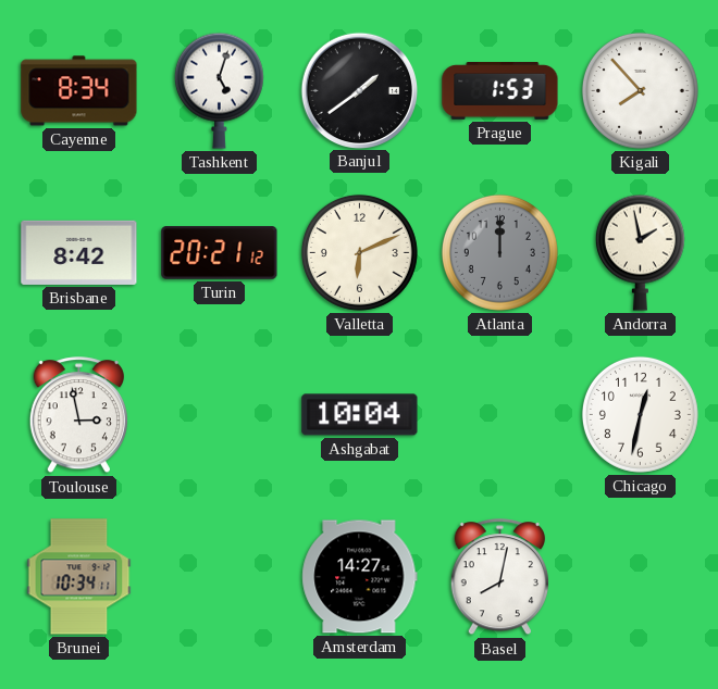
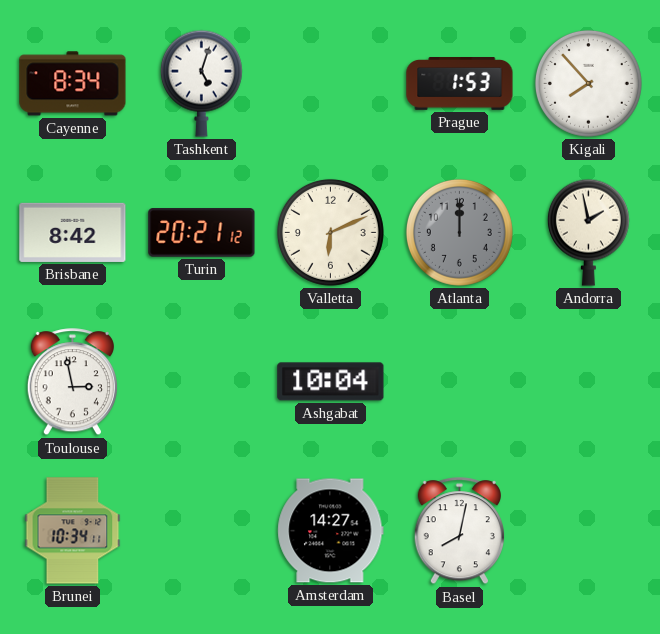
Banjul: 1:39 -> none
Chicago: 12:32 -> none
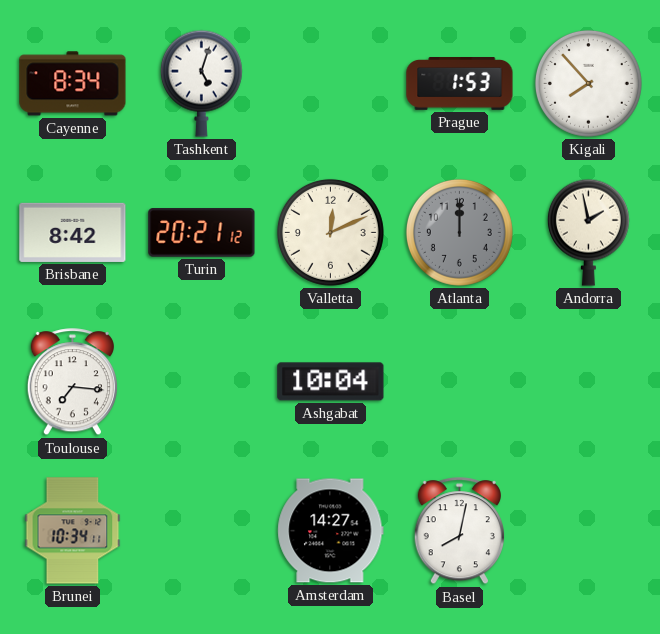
Valletta: 6:11 -> 12:11
Toulouse: 2:58 -> 7:16
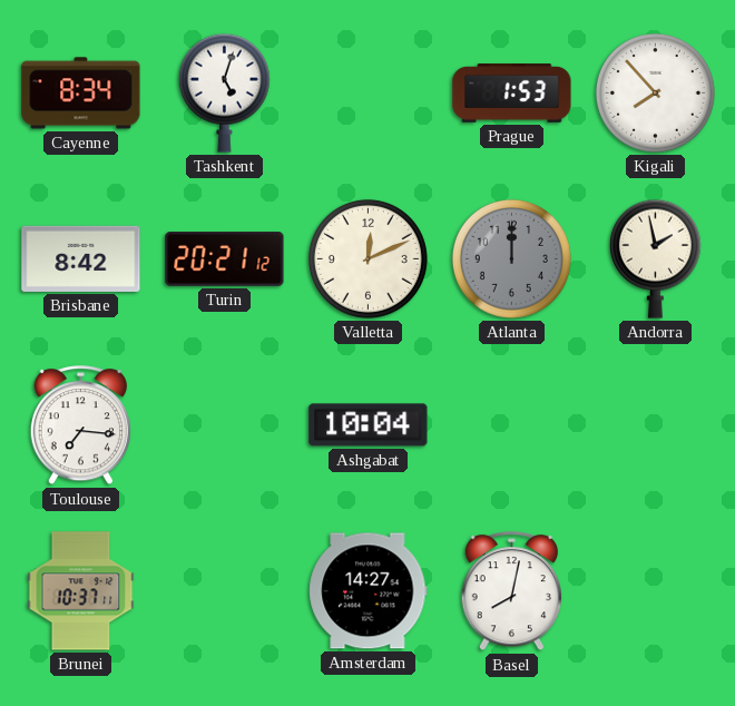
Brunei: 10:34 -> 10:37
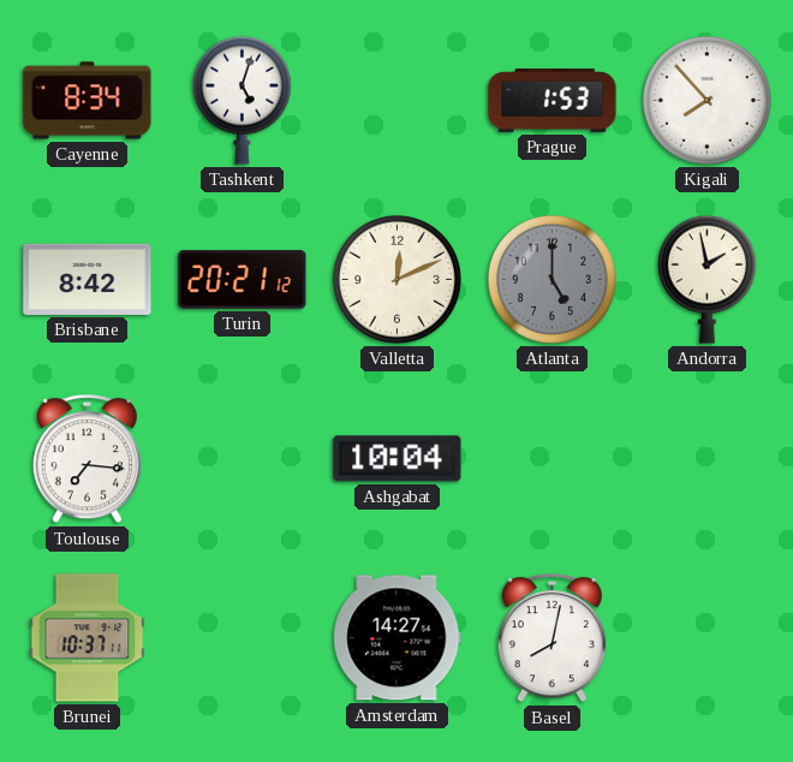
Atlanta: 12:00 -> 5:00
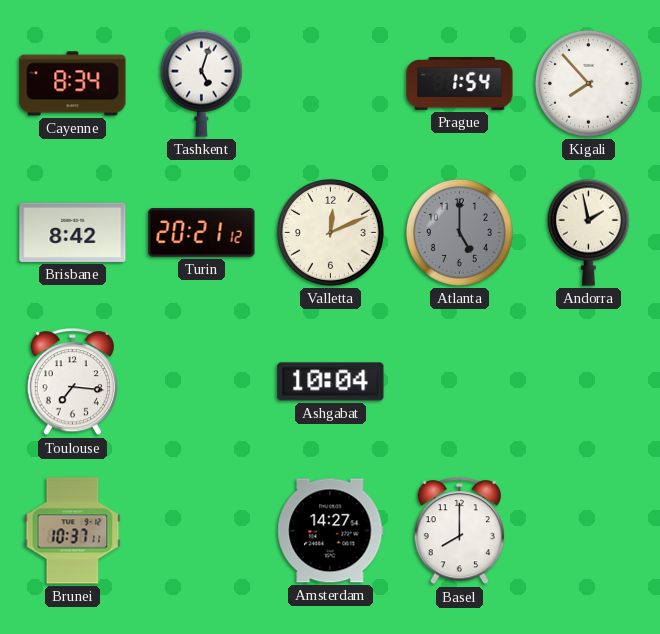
Prague: 1:53 -> 1:54
Basel: 8:02 -> 8:00
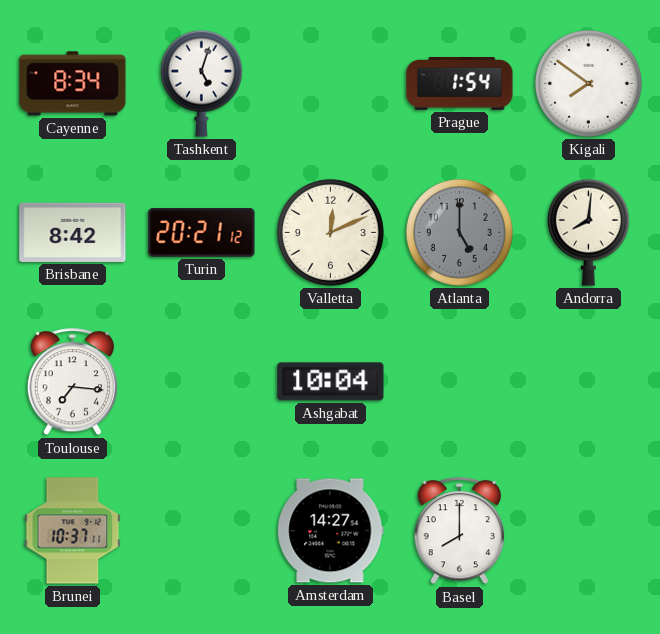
Kigali: 7:53 -> 7:51
Andorra: 1:58 -> 8:01
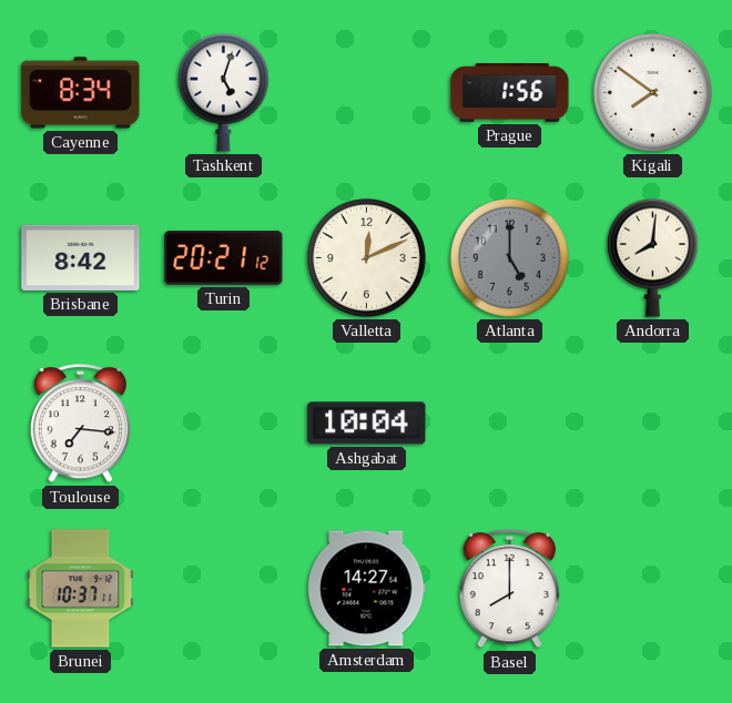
Prague: 1:54 -> 1:56
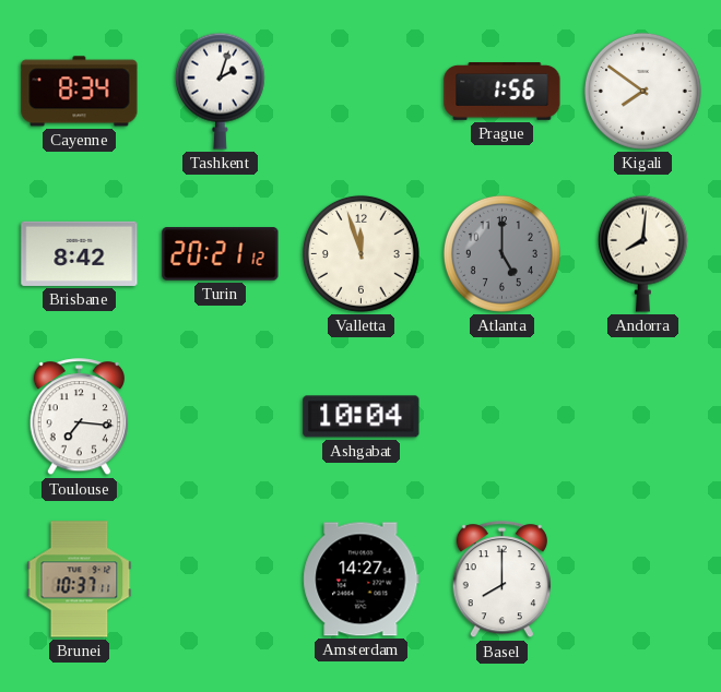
Tashkent: 5:03 -> 2:03
Valletta: 12:11 -> 11:57
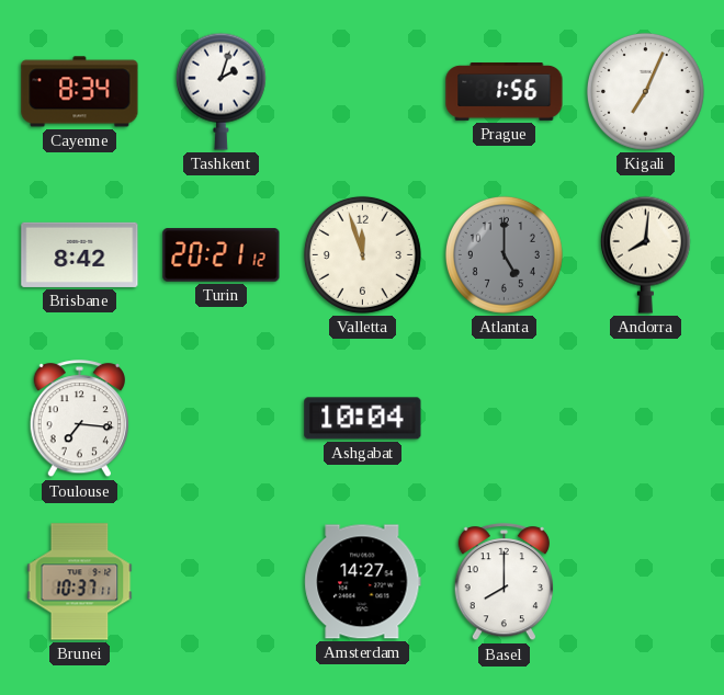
Kigali: 7:51 -> 7:04
